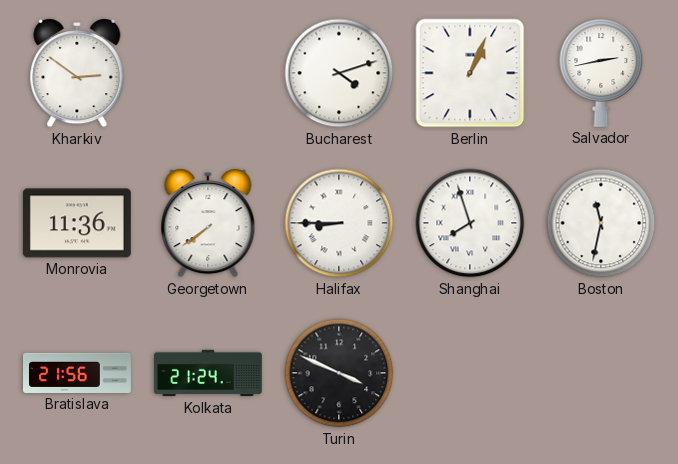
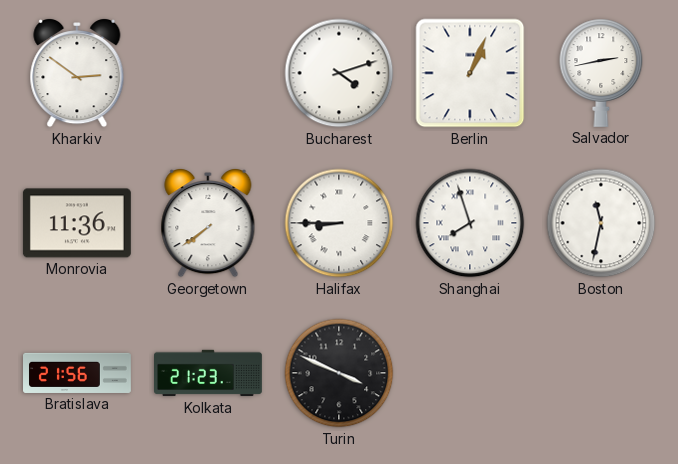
Kolkata: 21:24 -> 21:23
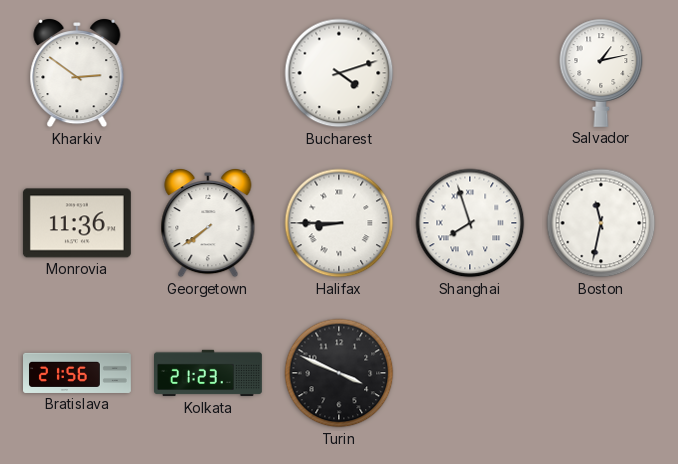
Berlin: 1:04 -> none
Salvador: 2:43 -> 1:13
